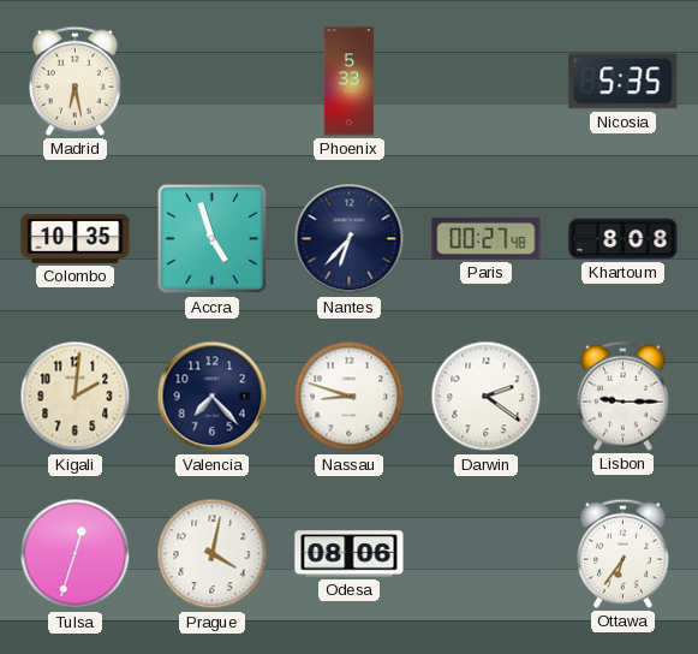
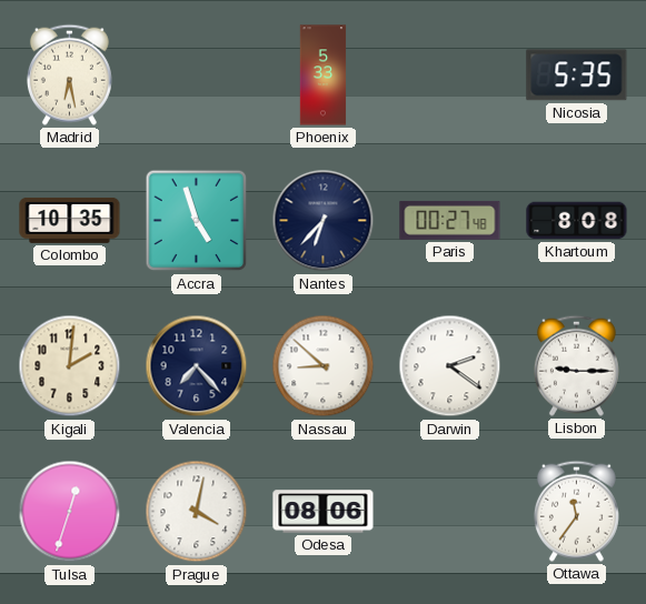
Nassau: 8:48 -> 8:52
Ottawa: 6:36 -> 11:36
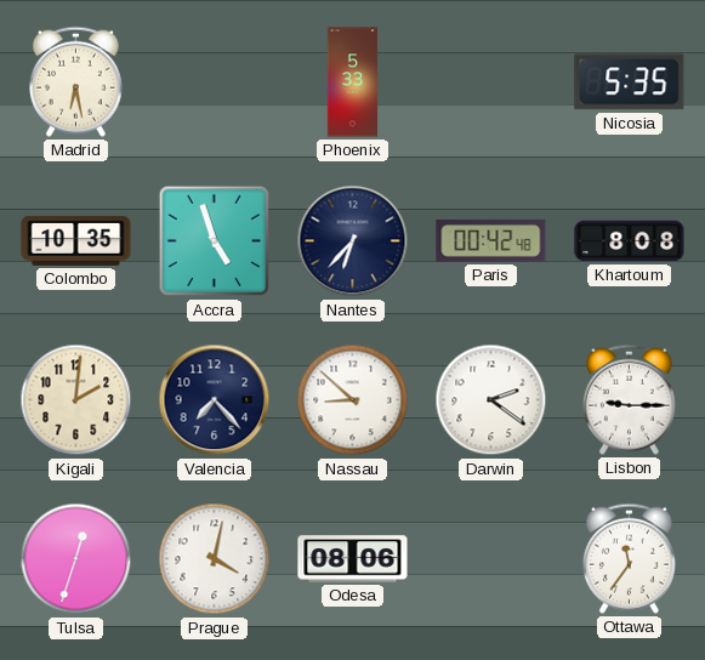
Paris: 00:27 -> 00:42
